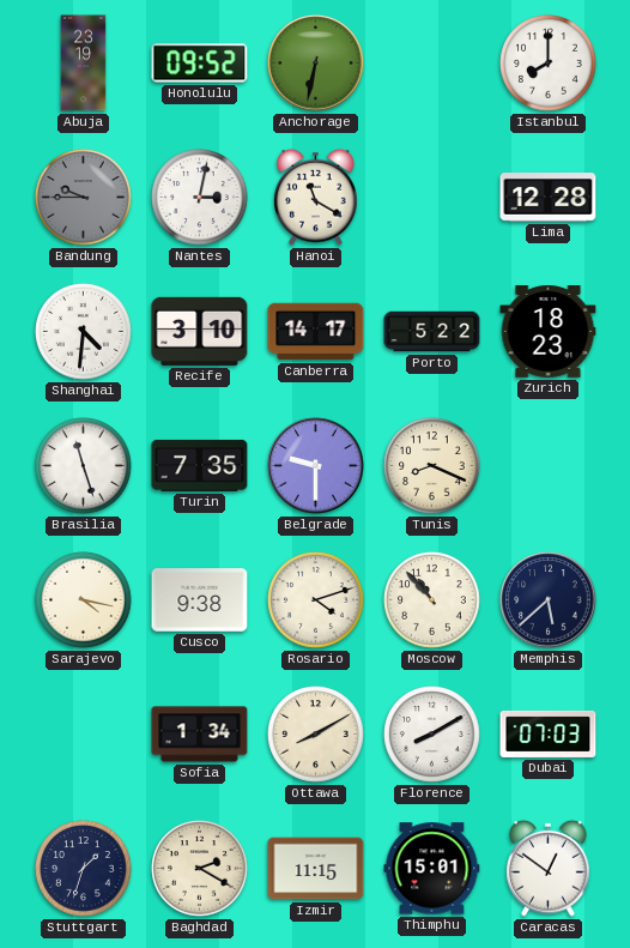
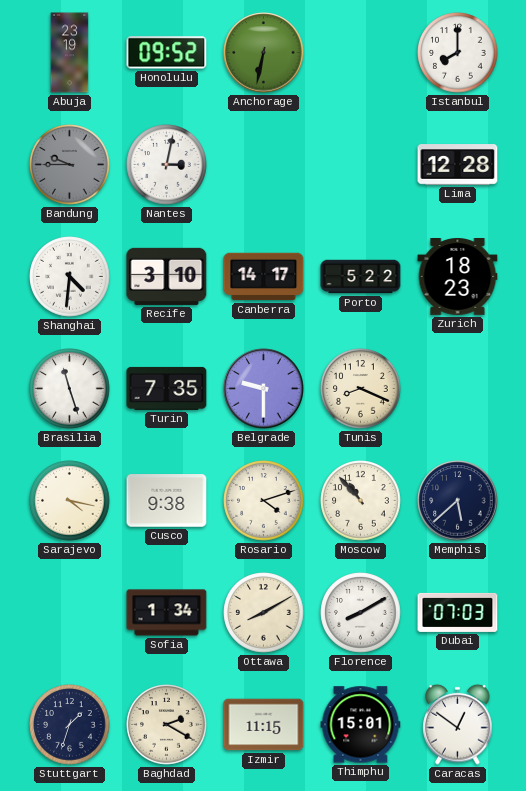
Hanoi: 11:20 -> none
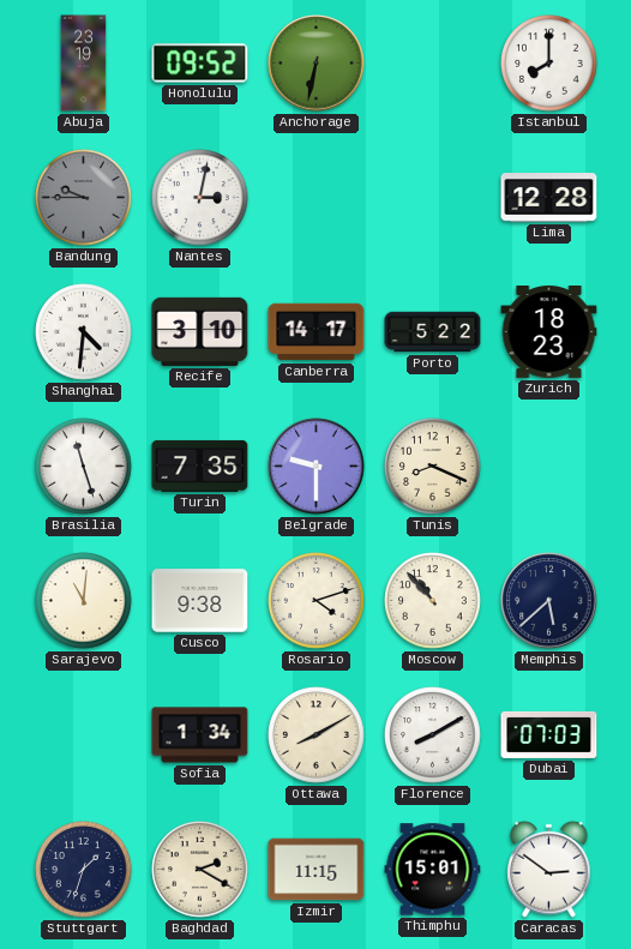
Sarajevo: 4:17 -> 11:01
Caracas: 12:51 -> 2:51
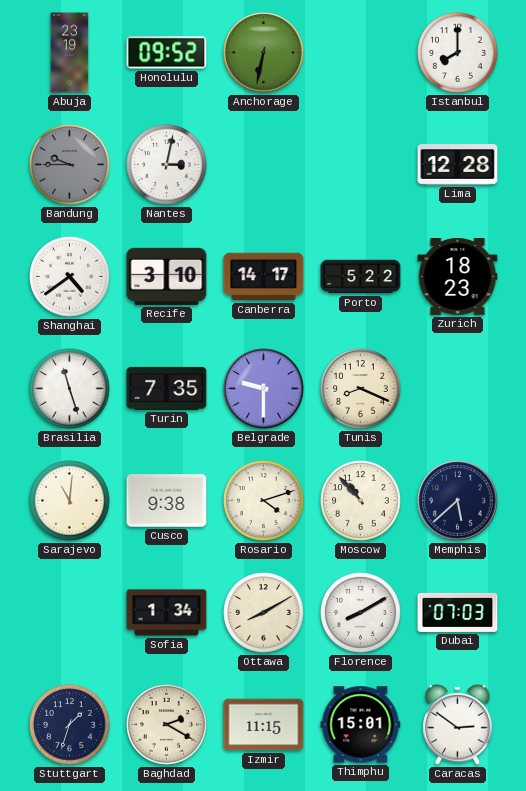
Shanghai: 4:31 -> 4:39
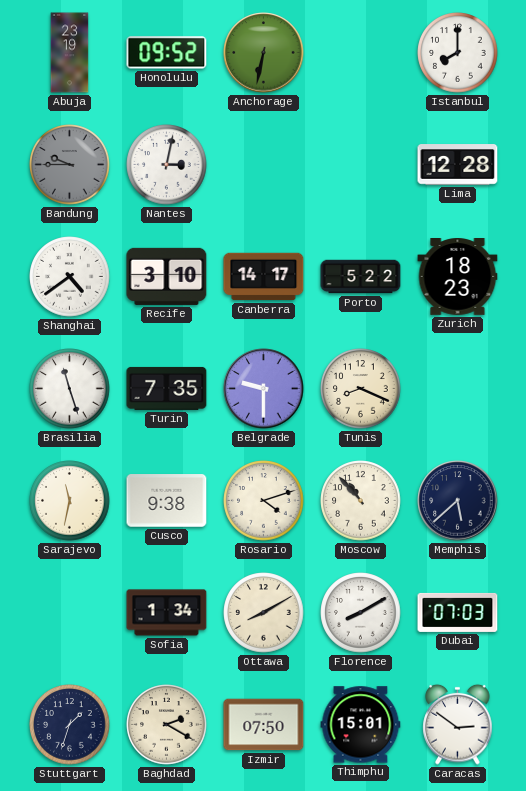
Sarajevo: 11:01 -> 11:32
Izmir: 11:15 -> 07:50
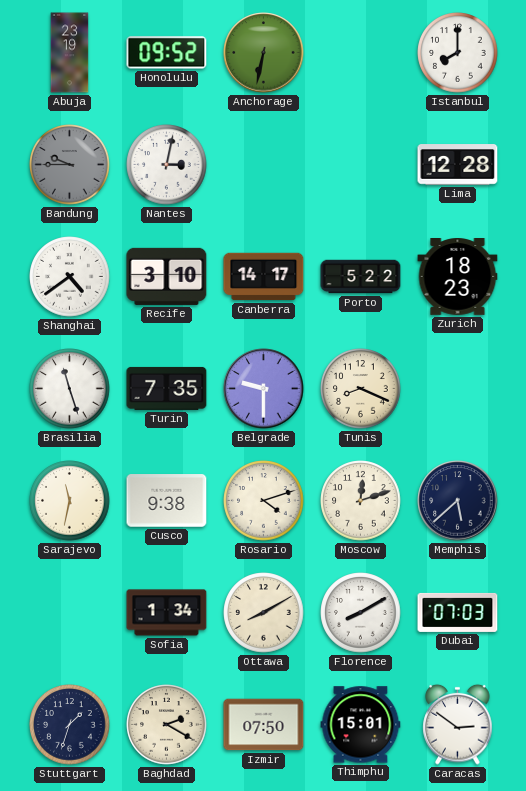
Moscow: 10:53 -> 12:12
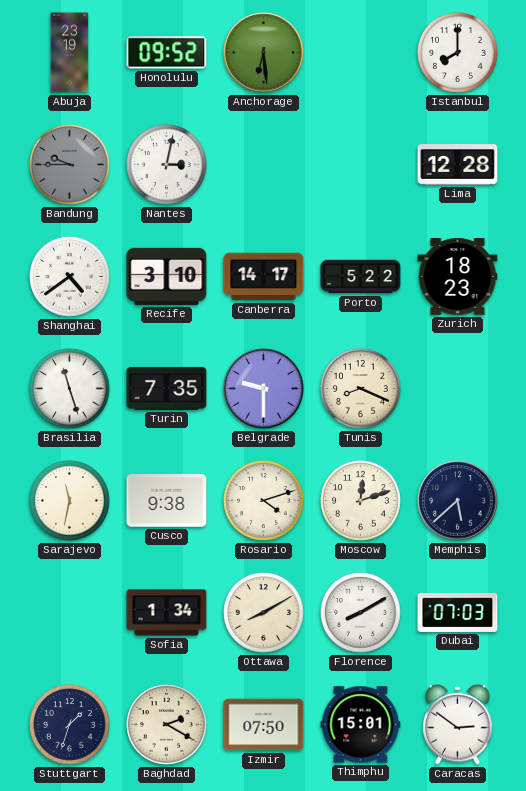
Anchorage: 6:32 -> 6:29
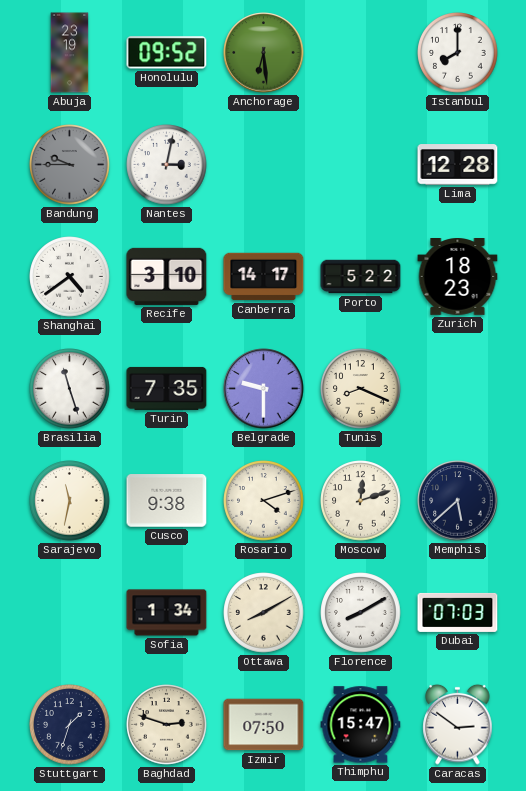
Baghdad: 2:20 -> 2:48
Thimphu: 15:01 -> 15:47
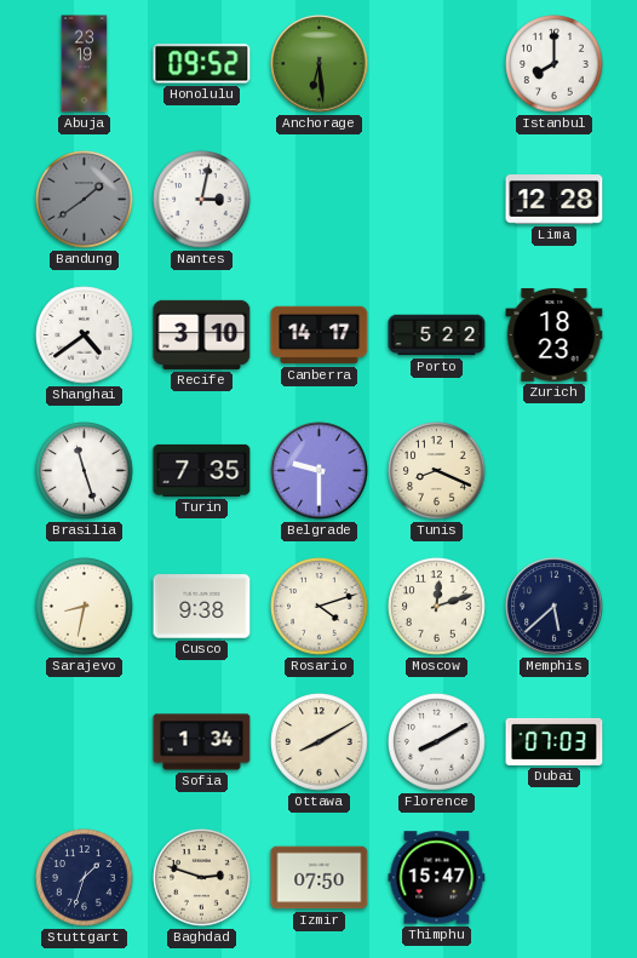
Bandung: 9:45 -> 1:39
Sarajevo: 11:32 -> 8:32
Caracas: 2:51 -> none
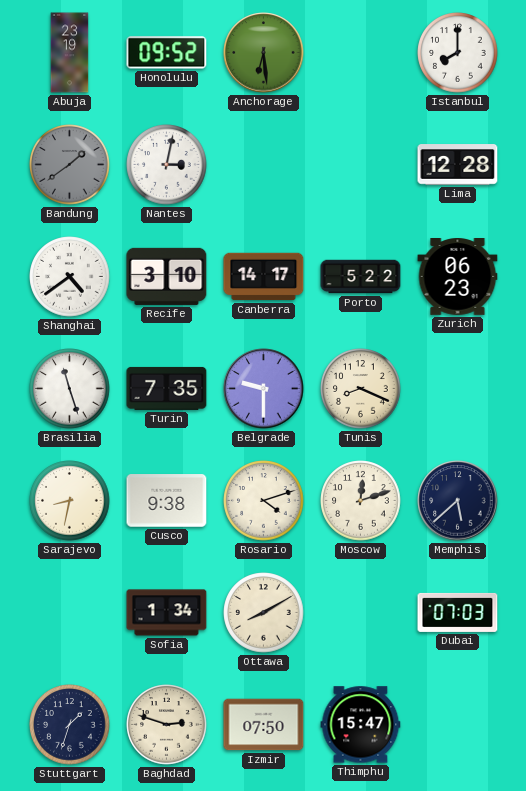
Zurich: 18:23 -> 06:23
Florence: 8:10 -> none
